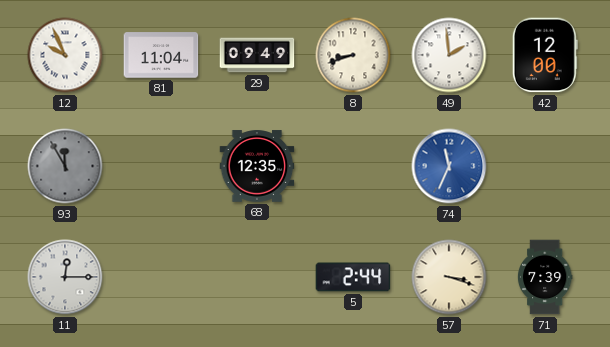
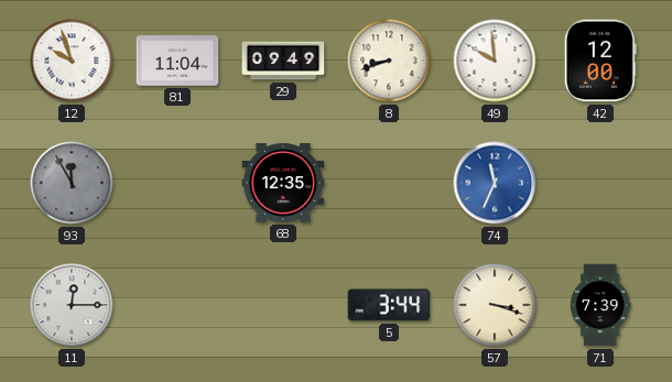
12: 9:56 -> 9:57
49: 1:59 -> 9:59
5: 2:44 -> 3:44
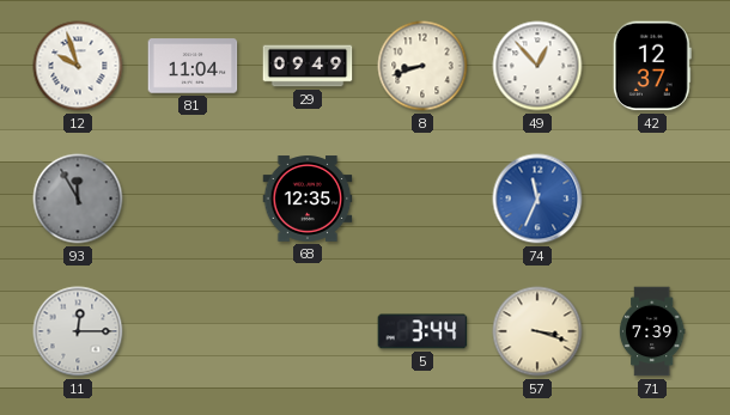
49: 9:59 -> 12:53
42: 12:00 -> 12:37
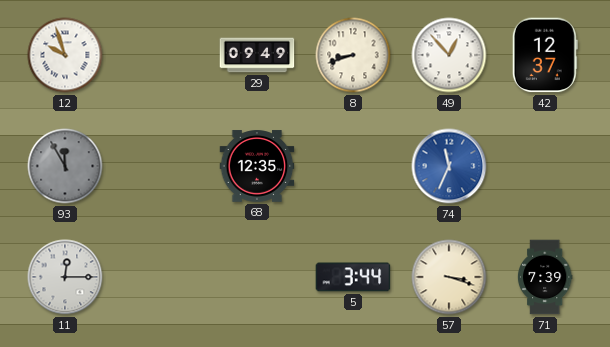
81: 11:04 -> none
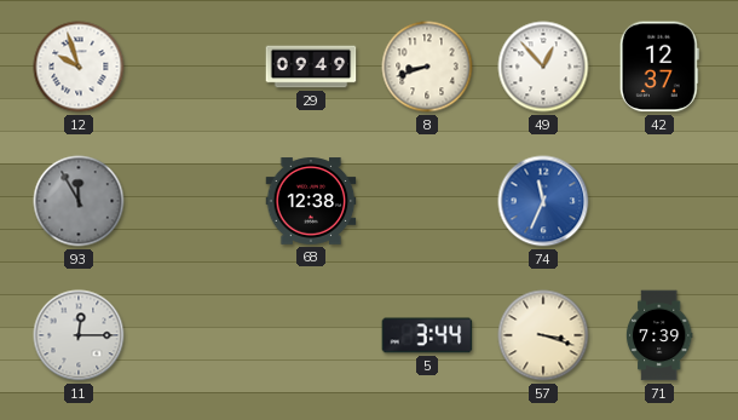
68: 12:35 -> 12:38
